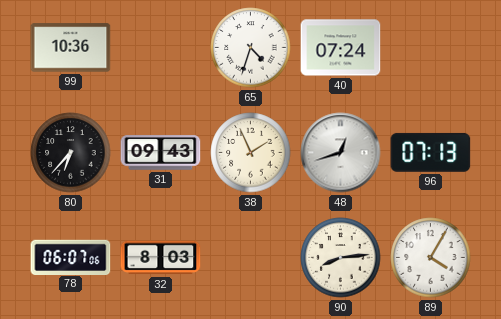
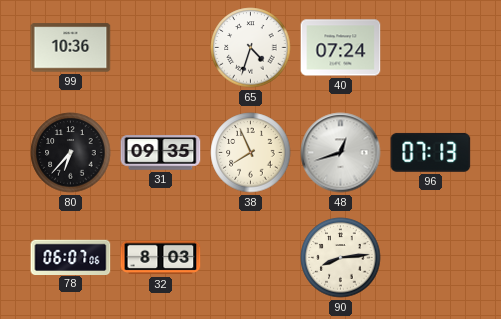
31: 09:43 -> 09:35
38: 1:56 -> 7:56
89: 4:05 -> none
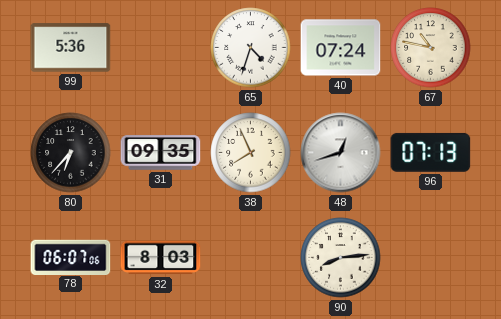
99: 10:36 -> 5:36
67: none -> 10:47
